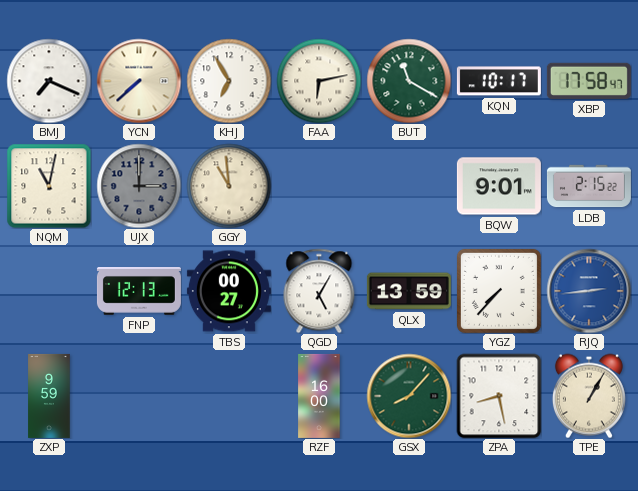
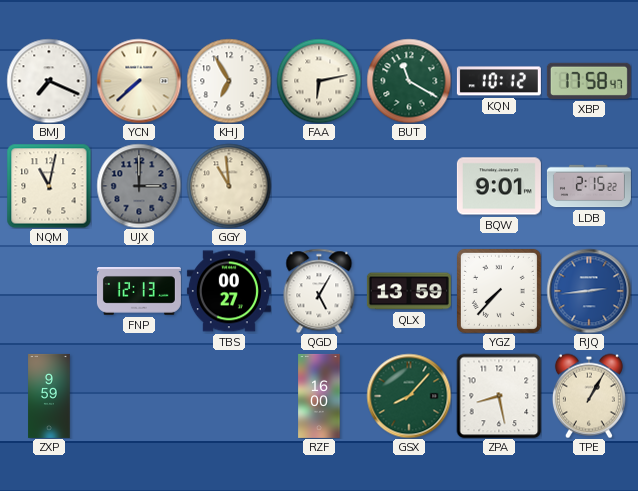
KQN: 10:17 -> 10:12
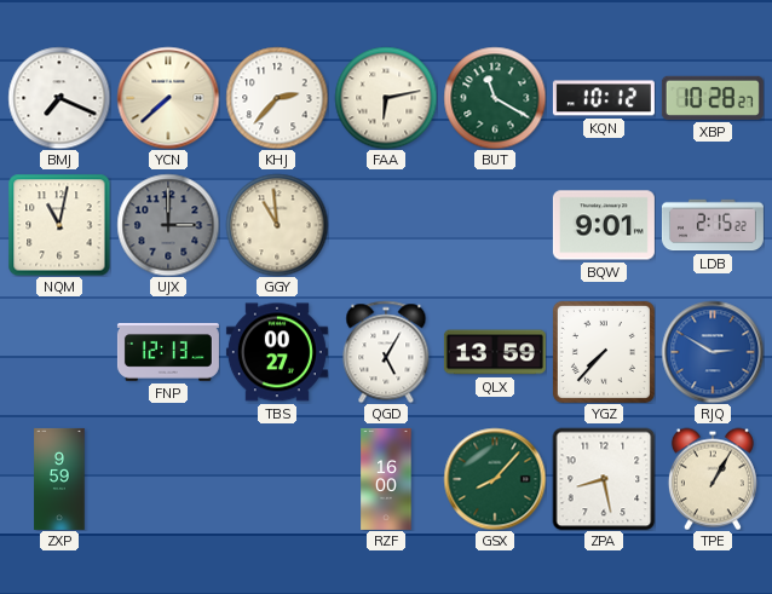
KHJ: 6:55 -> 2:37
XBP: 17:58 -> 10:28
RJQ: 2:44 -> 2:50
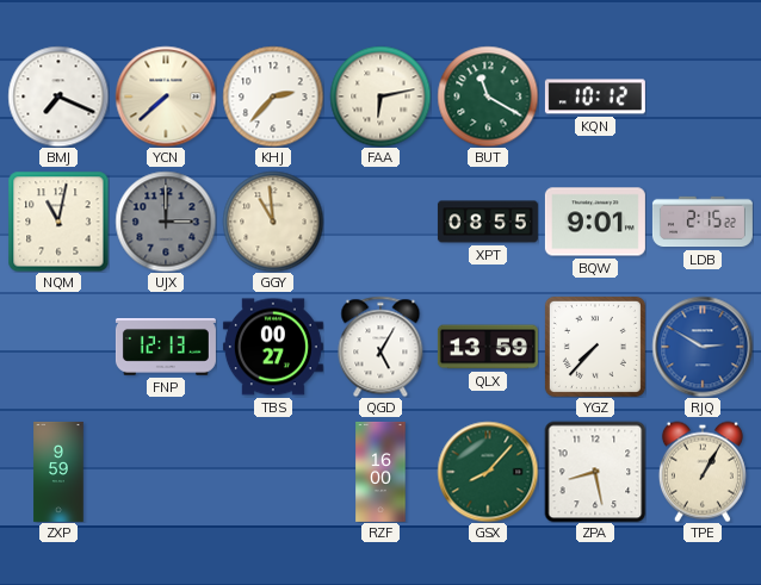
XBP: 10:28 -> none
XPT: none -> 08:55
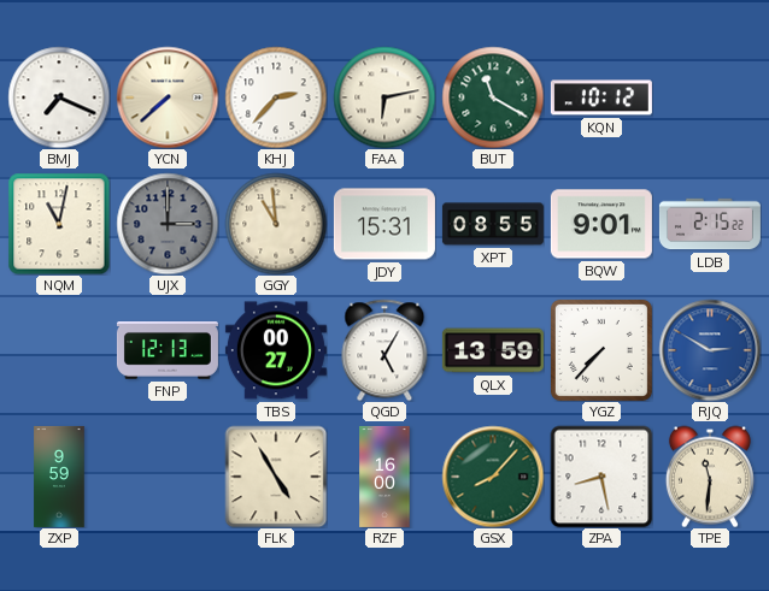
JDY: none -> 15:31
FLK: none -> 4:55
TPE: 1:05 -> 11:31
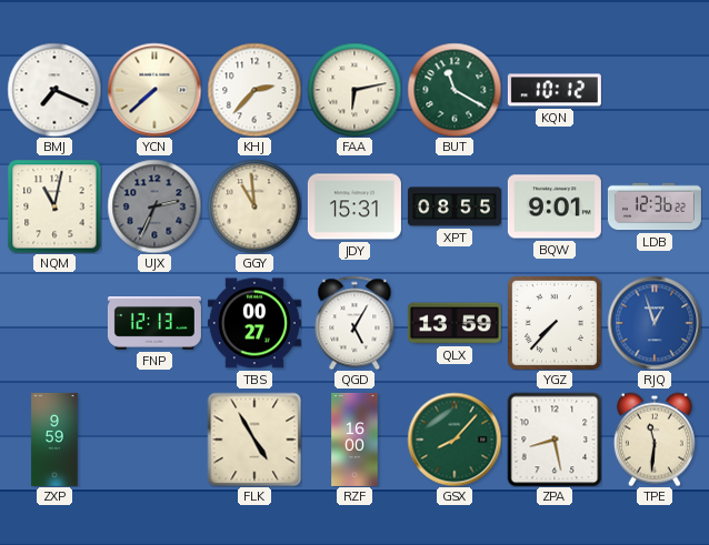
UJX: 3:00 -> 2:34
LDB: 2:15 -> 12:36
RJQ: 2:50 -> 12:57
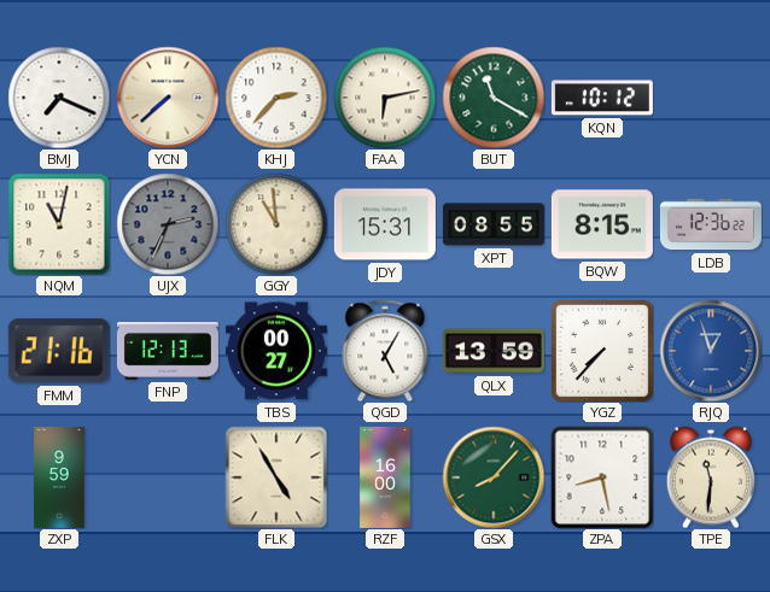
BQW: 9:01 -> 8:15
FMM: none -> 21:16
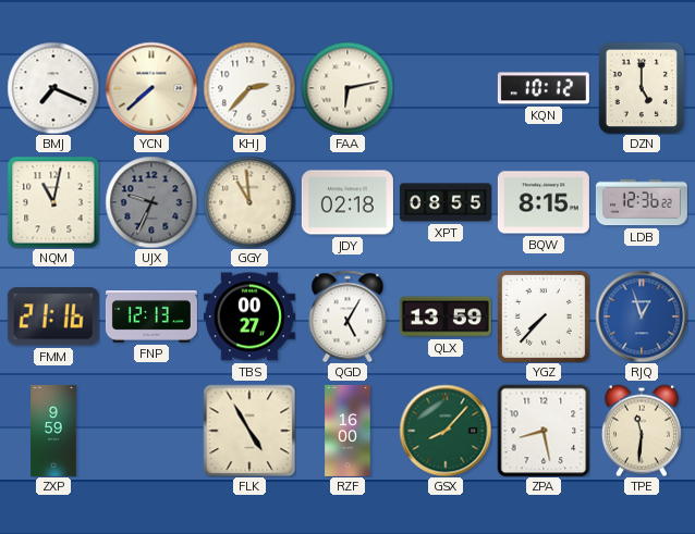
BUT: 11:20 -> none
DZN: none -> 5:00
UJX: 2:34 -> 9:34
JDY: 15:31 -> 02:18
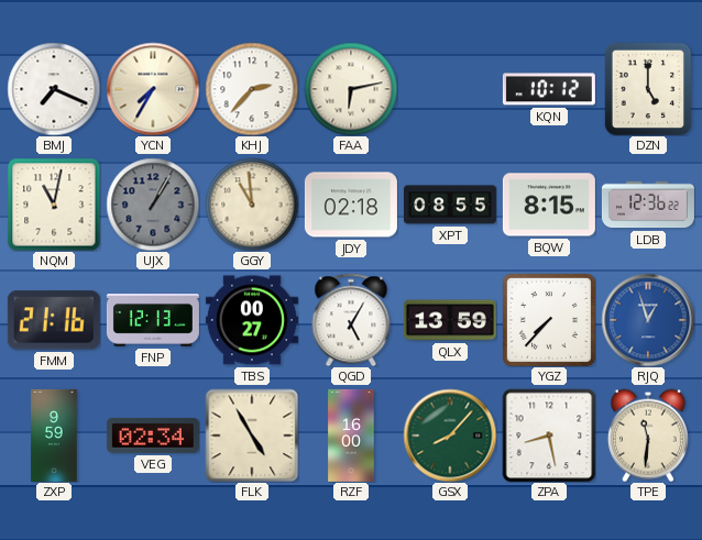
YCN: 7:38 -> 7:35
UJX: 9:34 -> 1:05
VEG: none -> 02:34
